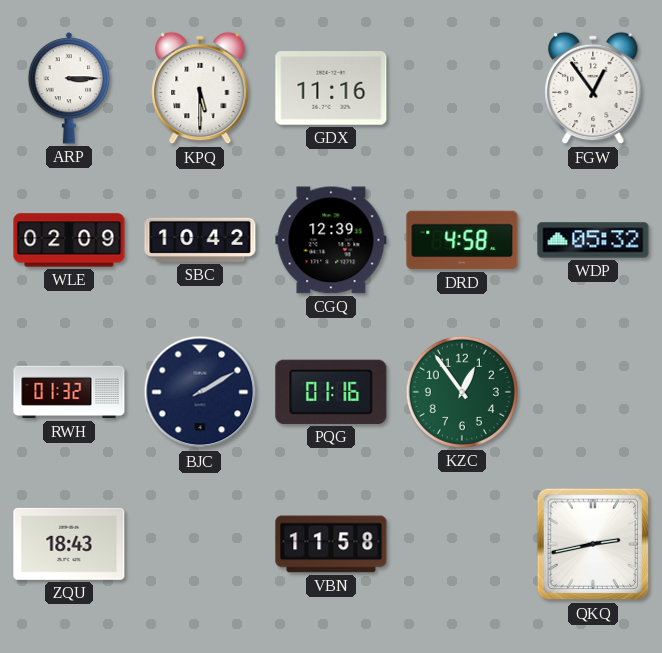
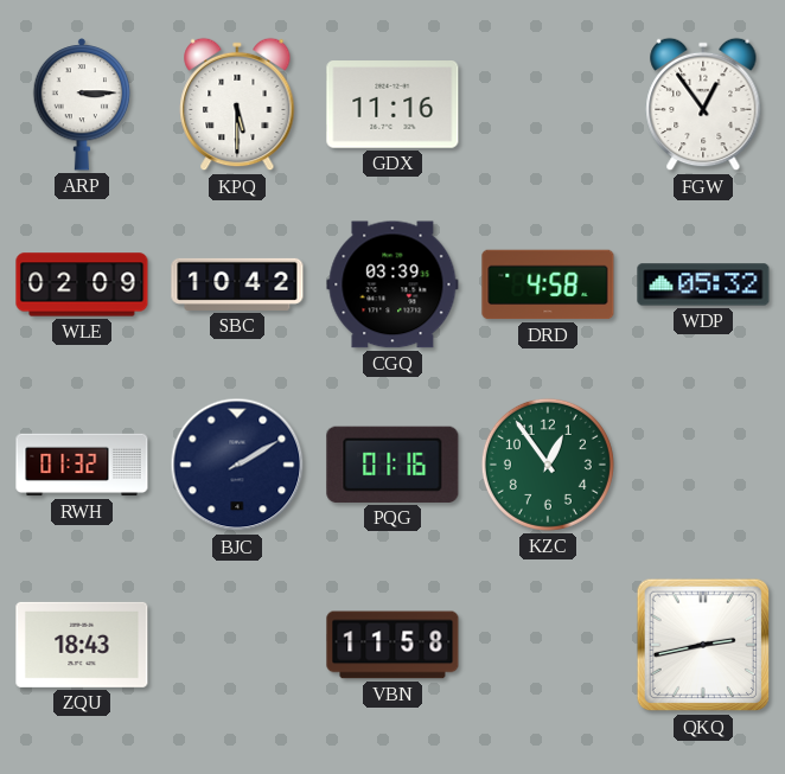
CGQ: 12:39 -> 03:39
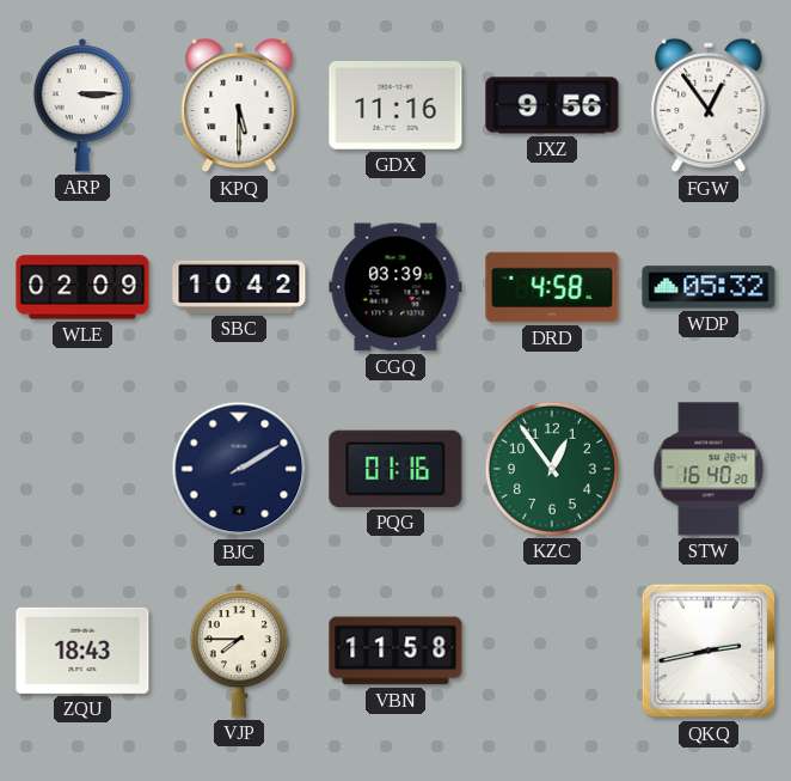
JXZ: none -> 9:56
RWH: 01:32 -> none
STW: none -> 16:40
VJP: none -> 7:45
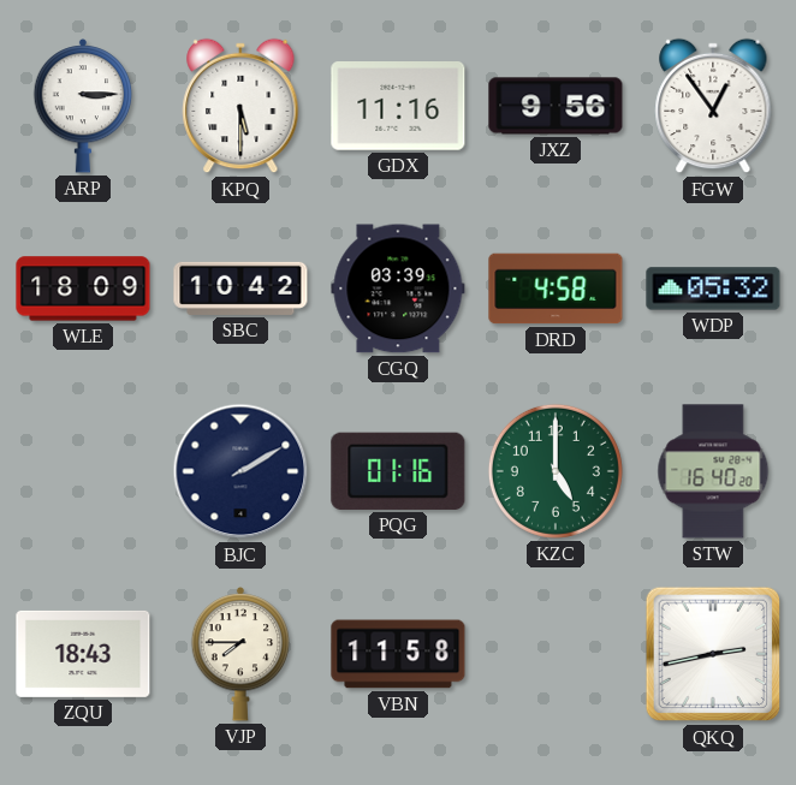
WLE: 02:09 -> 18:09
KZC: 12:54 -> 5:00
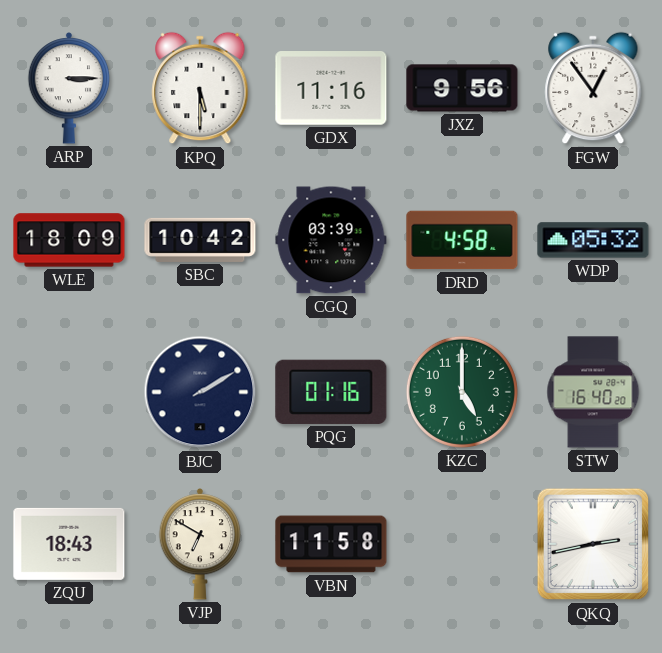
VJP: 7:45 -> 6:50
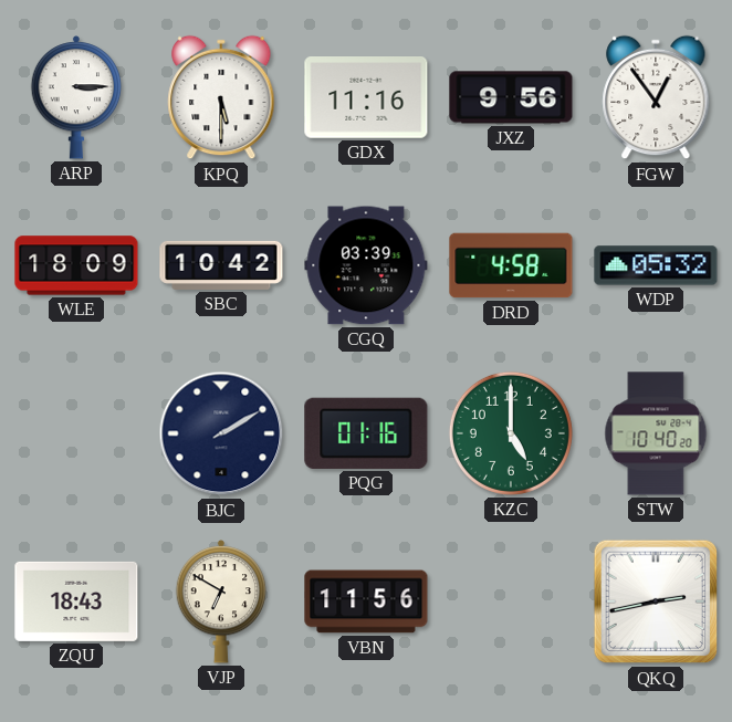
STW: 16:40 -> 10:40
VBN: 11:58 -> 11:56
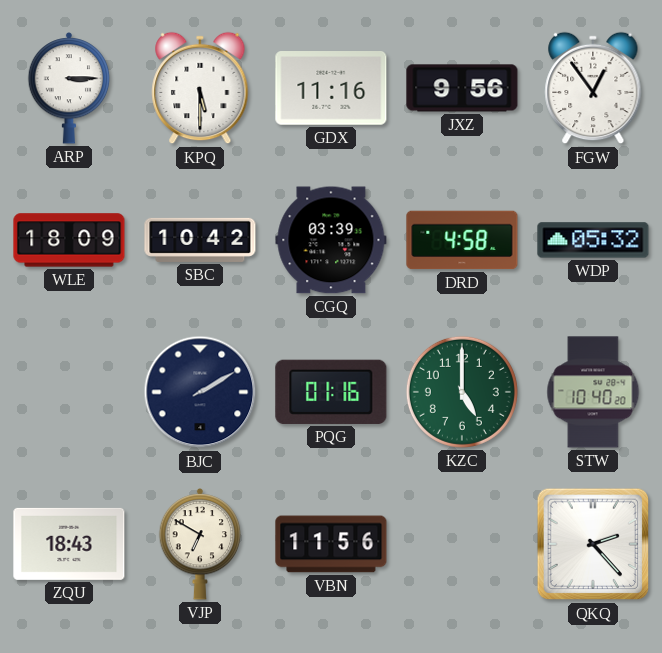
QKQ: 2:43 -> 2:23
